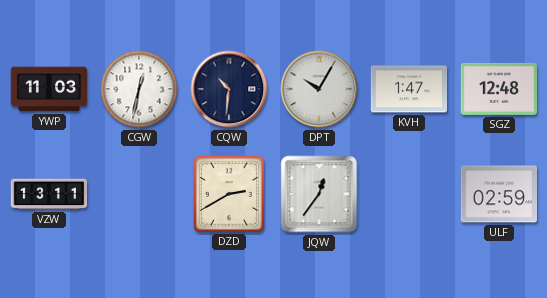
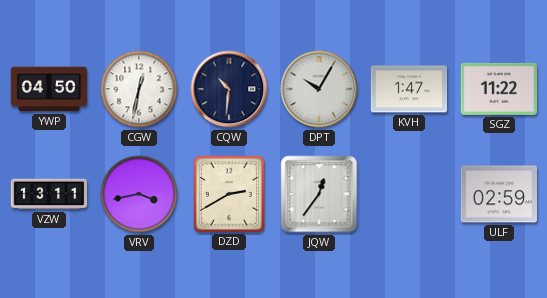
YWP: 11:03 -> 04:50
SGZ: 12:48 -> 11:22
VRV: none -> 3:43
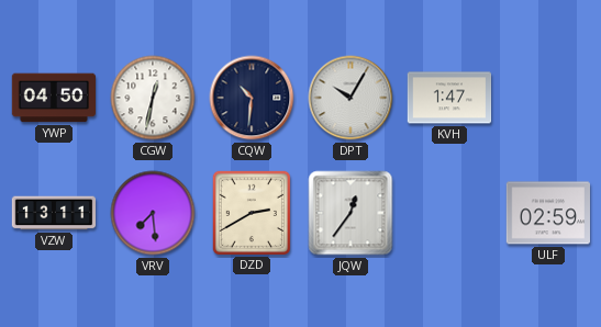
SGZ: 11:22 -> none
VRV: 3:43 -> 7:29
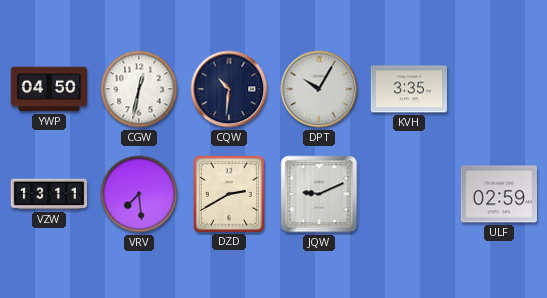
KVH: 1:47 -> 3:35
JQW: 12:36 -> 9:11
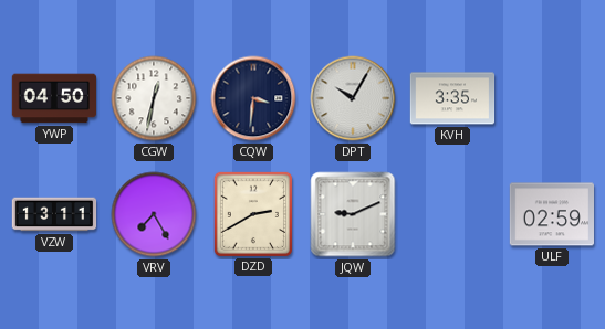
CQW: 10:31 -> 3:31
VRV: 7:29 -> 7:25
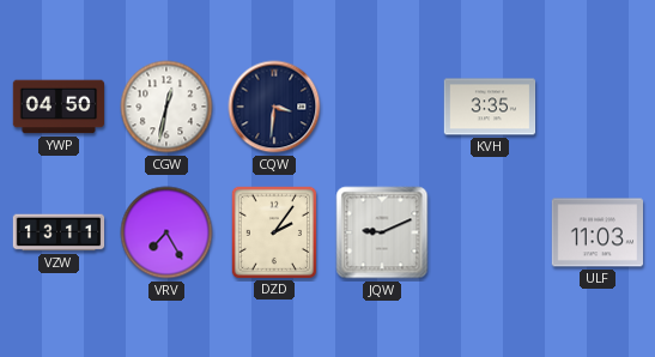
DPT: 10:05 -> none
DZD: 2:40 -> 2:06
ULF: 02:59 -> 11:03
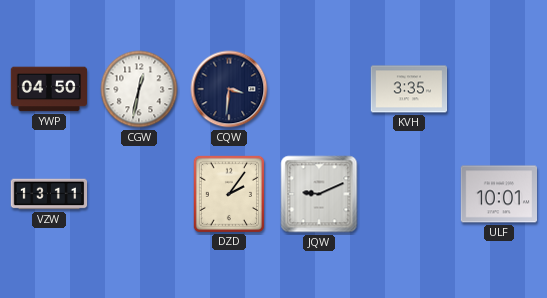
VRV: 7:25 -> none
ULF: 11:03 -> 10:01
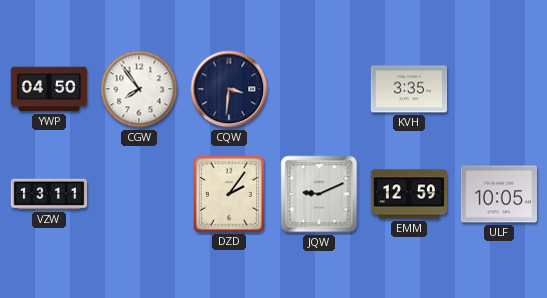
CGW: 12:32 -> 7:54
EMM: none -> 12:59
ULF: 10:01 -> 10:05
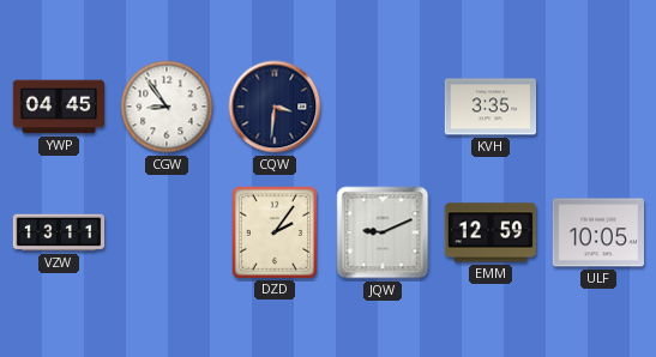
YWP: 04:50 -> 04:45
CGW: 7:54 -> 8:54
